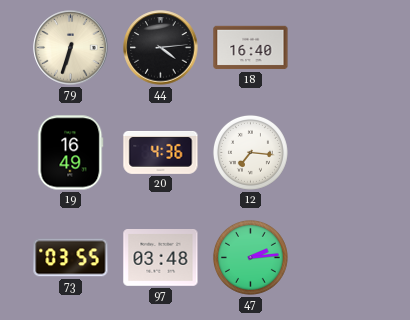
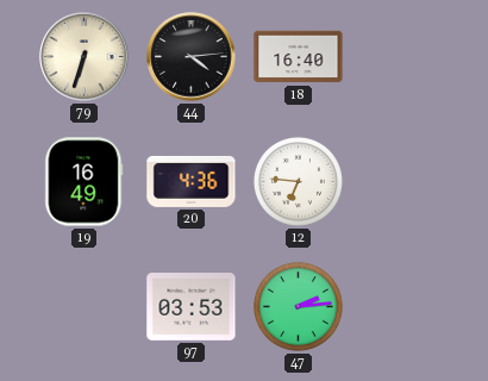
12: 7:16 -> 6:46
73: 03:55 -> none
97: 03:48 -> 03:53
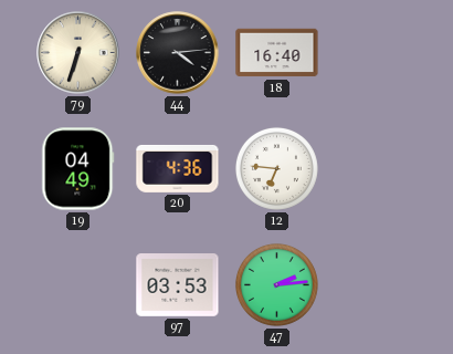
19: 16:49 -> 04:49
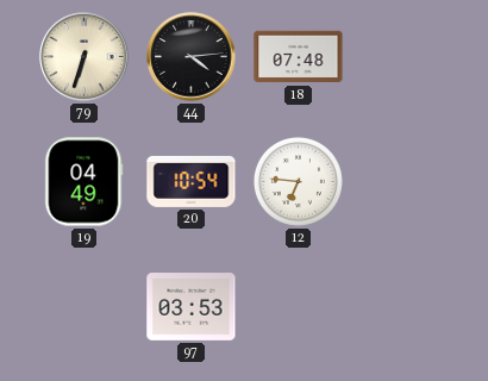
18: 16:40 -> 07:48
20: 4:36 -> 10:54
47: 2:14 -> none
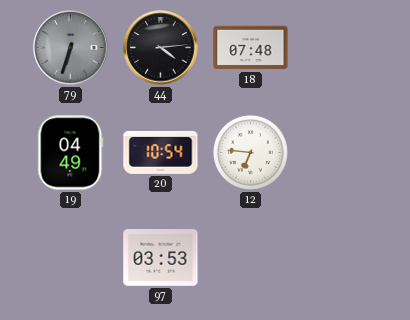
79 dial: cream -> grey
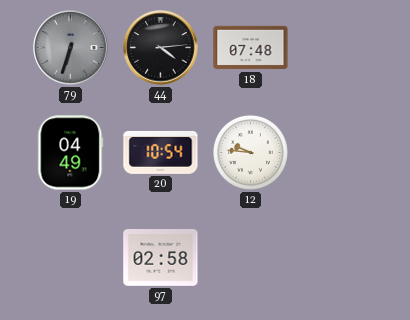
12: 6:46 -> 9:46
97: 03:53 -> 02:58
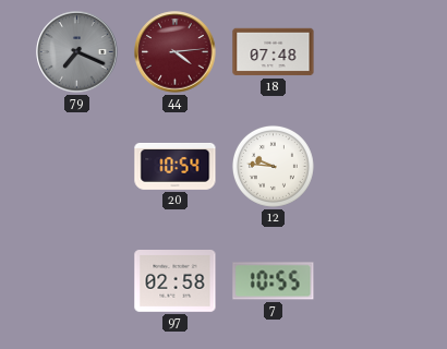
79: 6:33 -> 7:19
44 dial: black -> burgundy
19: 04:49 -> none
7: none -> 10:55
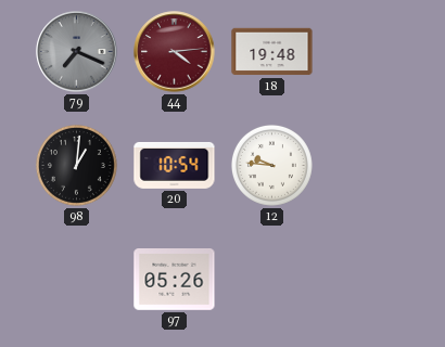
18: 07:48 -> 19:48
98: none -> 1:01
97: 02:58 -> 05:26
7: 10:55 -> none
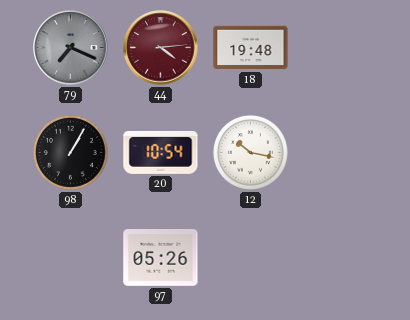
98: 1:01 -> 1:05
12: 9:46 -> 10:17
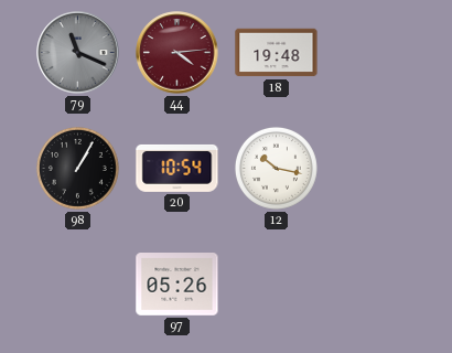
79: 7:19 -> 11:19
